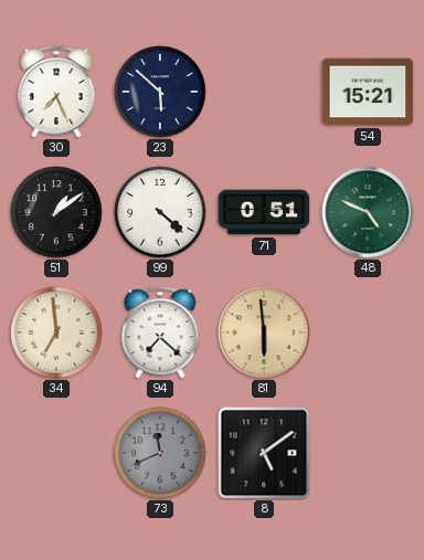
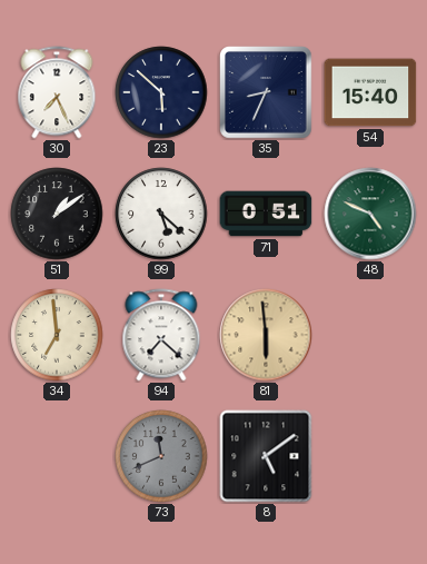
35: none -> 8:34
54: 15:21 -> 15:40
99: 4:22 -> 5:22
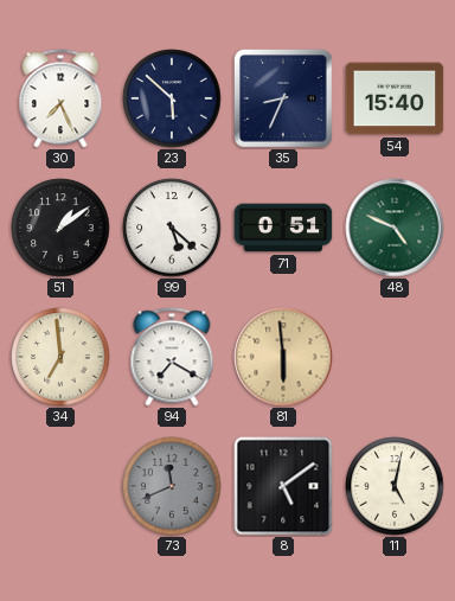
94: 7:22 -> 7:20
11: none -> 5:02
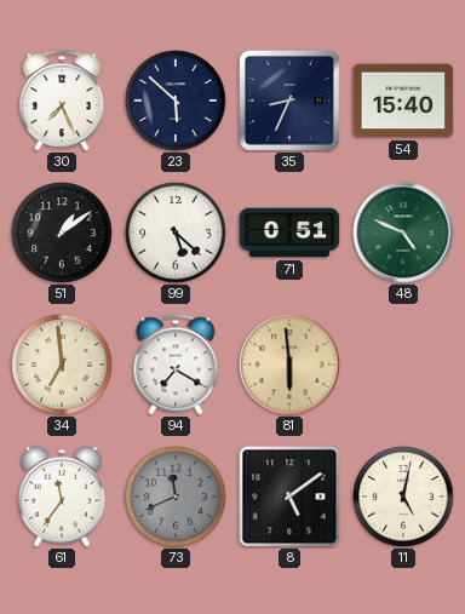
61: none -> 11:36
